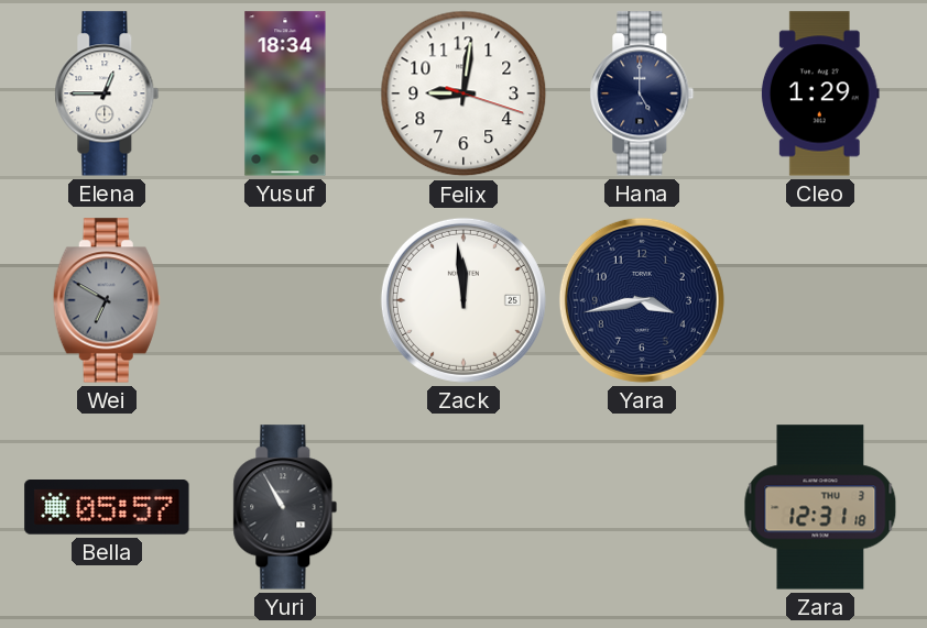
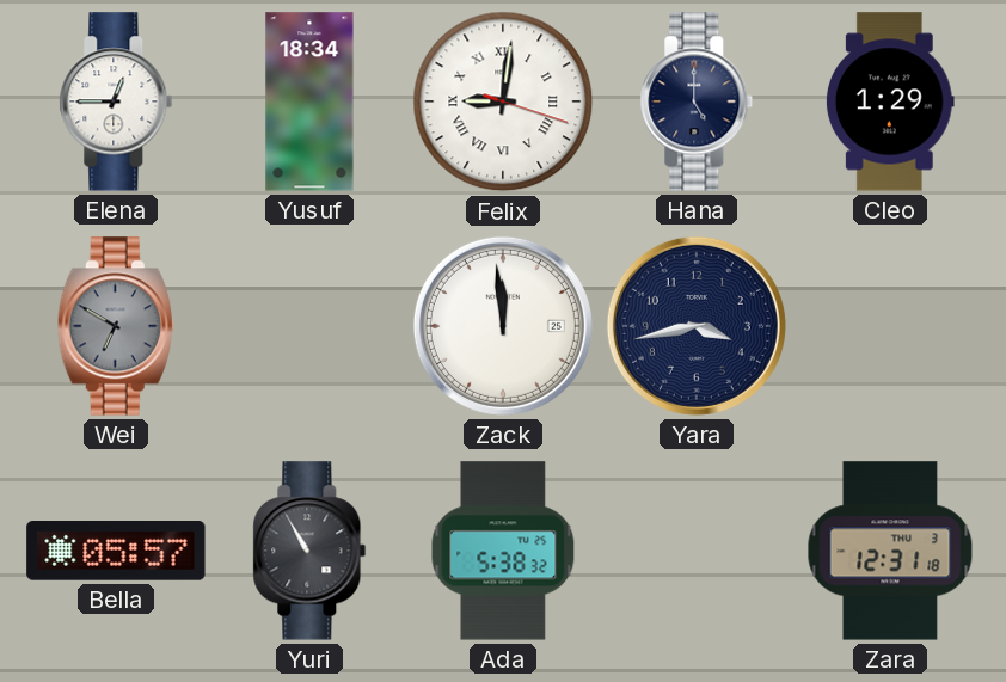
Felix numerals: Arabic -> Roman
Ada: none -> 5:38
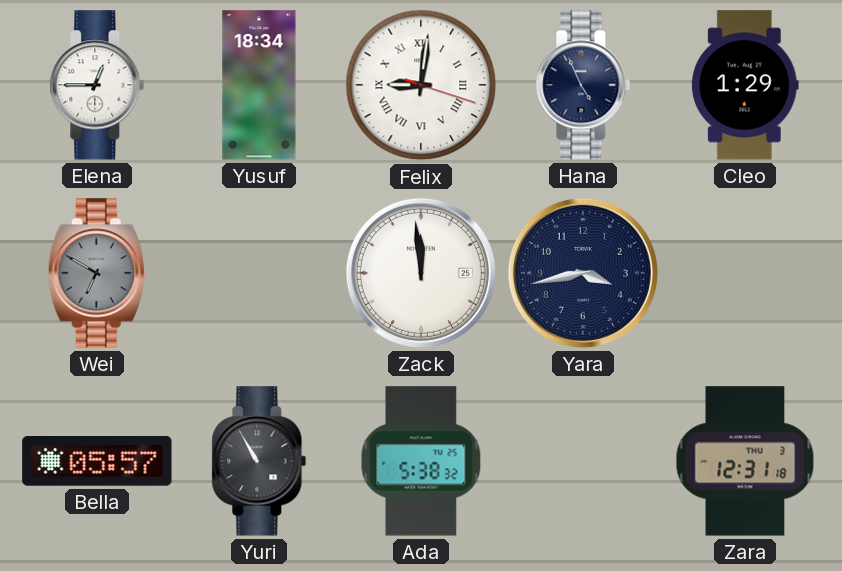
Hana: 5:00 -> 4:56
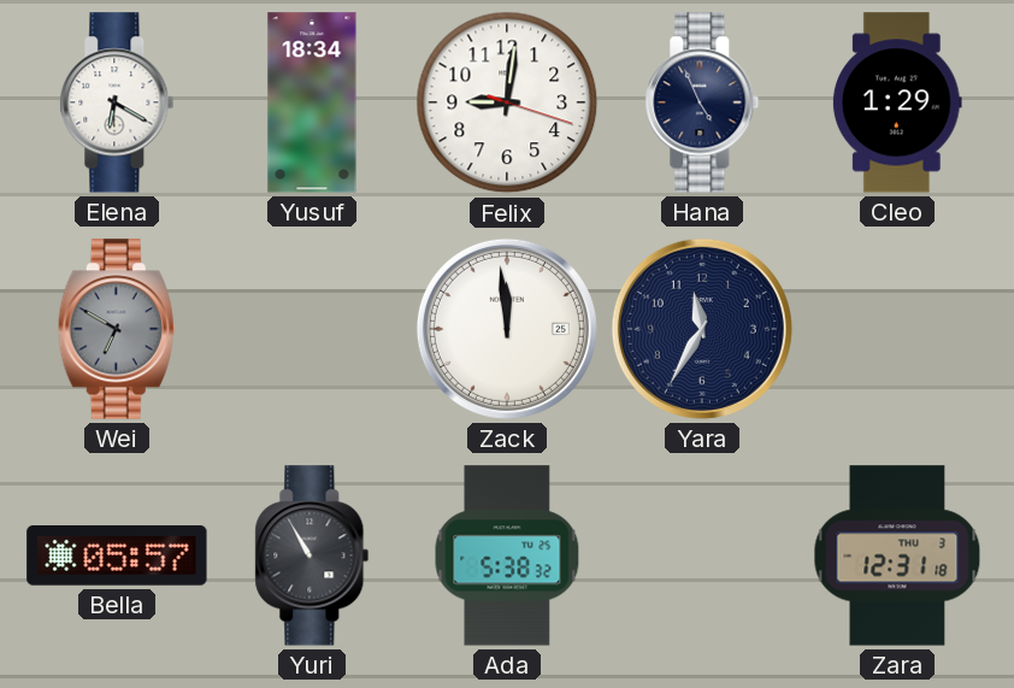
Elena: 12:45 -> 6:20
Felix numerals: Roman -> Arabic
Yara: 3:43 -> 11:35
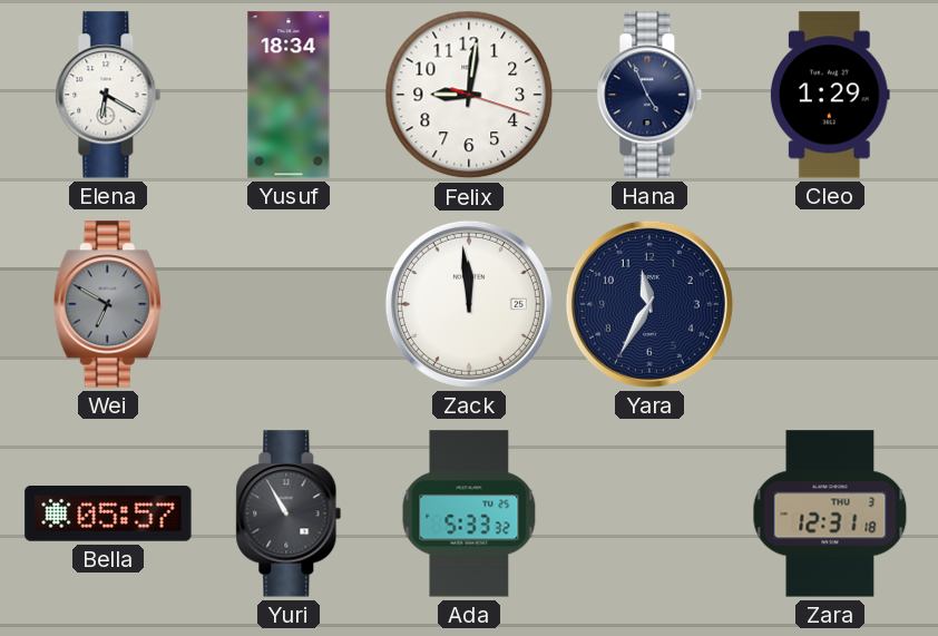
Ada: 5:38 -> 5:33
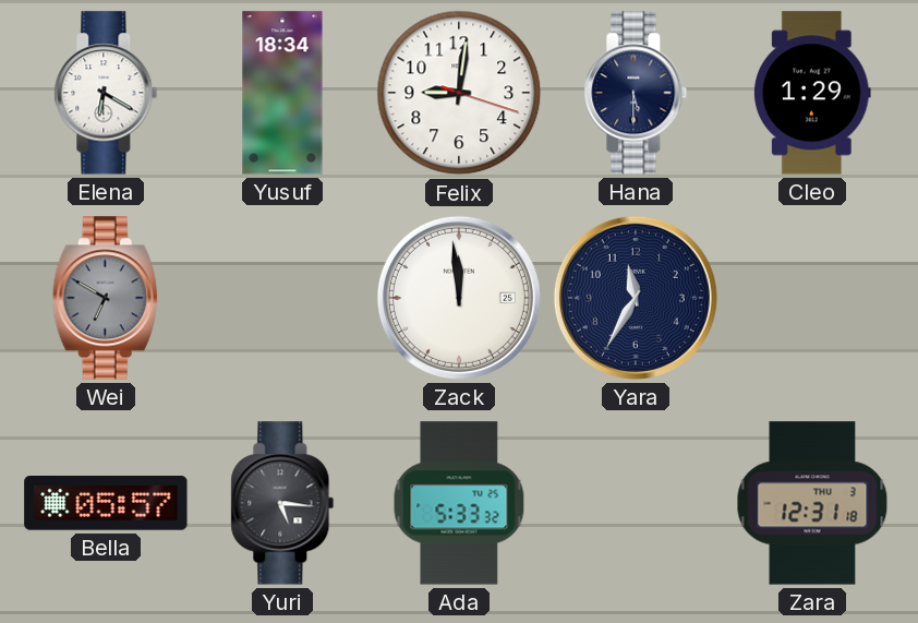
Hana: 4:56 -> 5:30
Yuri: 10:55 -> 5:16
